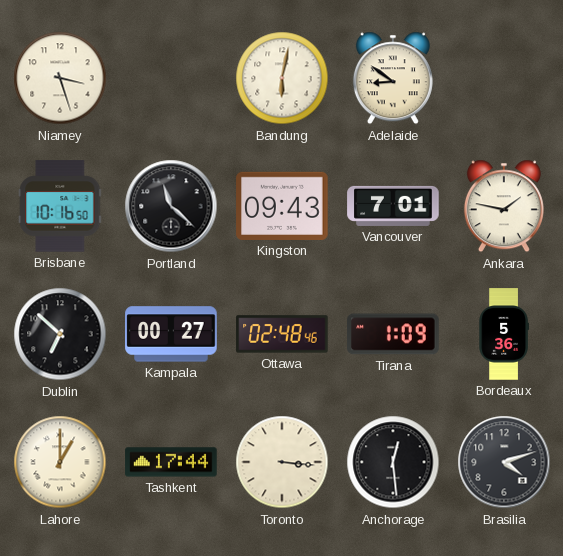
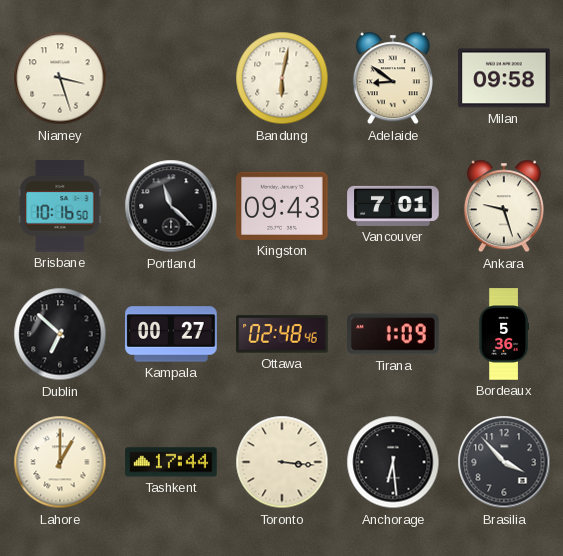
Milan: none -> 09:58
Ankara: 1:47 -> 9:27
Anchorage: 12:29 -> 6:29
Brasilia: 4:12 -> 3:53
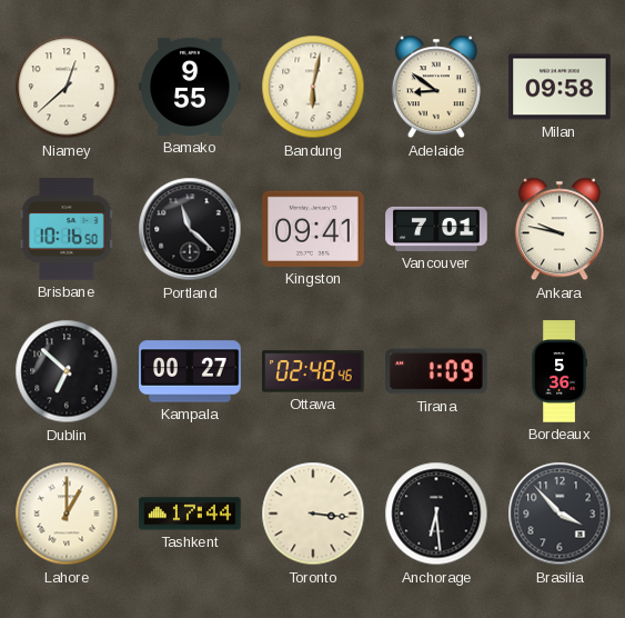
Niamey: 3:27 -> 12:38
Bamako: none -> 9:55
Kingston: 09:43 -> 09:41
Ankara: 9:27 -> 9:47
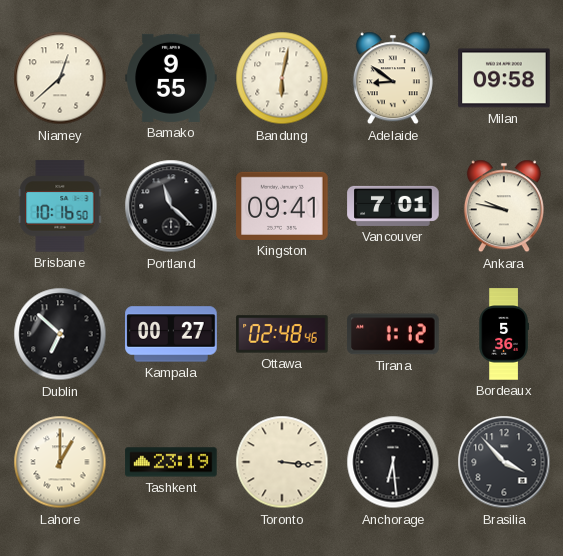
Tirana: 1:09 -> 1:12
Tashkent: 17:44 -> 23:19
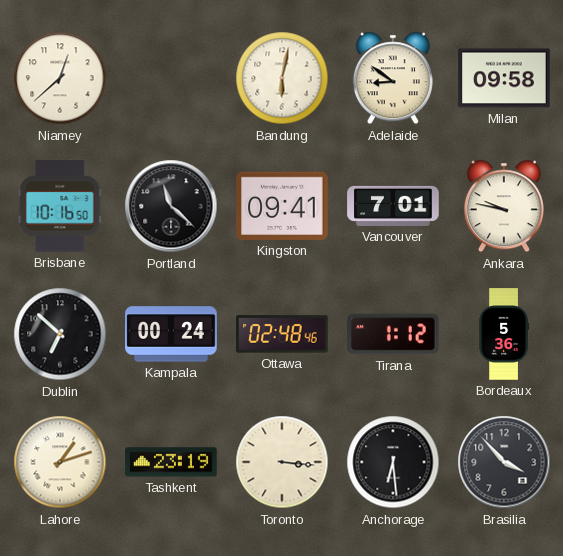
Bamako: 9:55 -> none
Kampala: 00:27 -> 00:24
Lahore: 1:00 -> 1:12
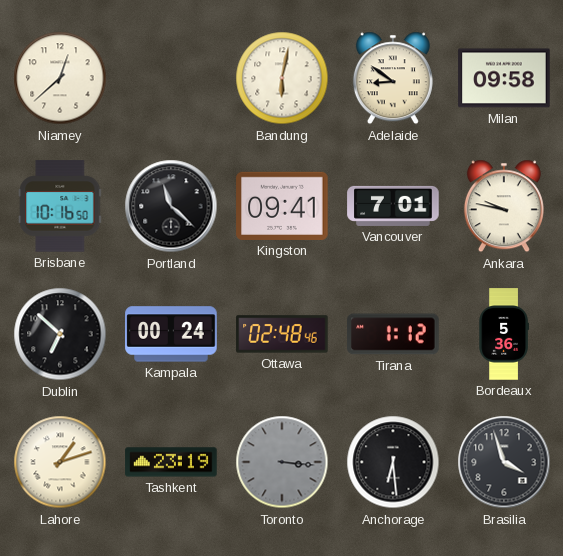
Toronto dial: cream -> grey
Brasilia: 3:53 -> 3:57
